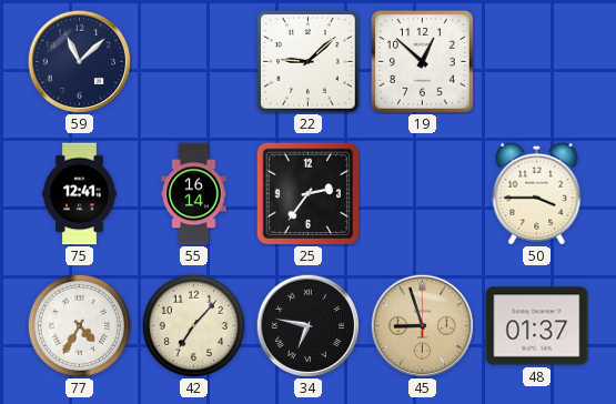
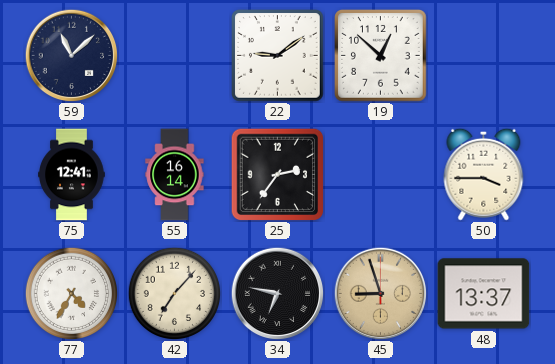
22: 9:08 -> 9:09
48: 01:37 -> 13:37
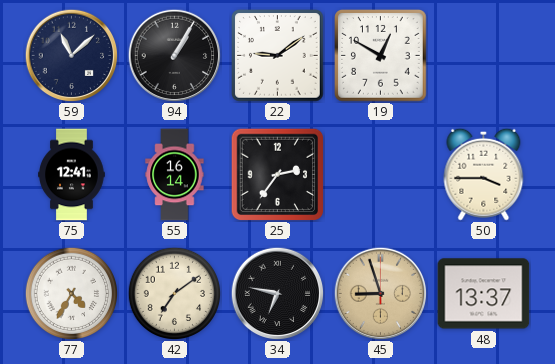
94: none -> 1:05
19: 12:52 -> 12:50
42: 7:07 -> 7:09
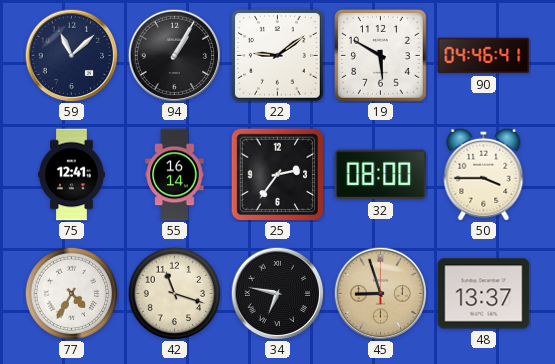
19: 12:50 -> 5:50
90: none -> 04:46
32: none -> 08:00
42: 7:09 -> 11:18
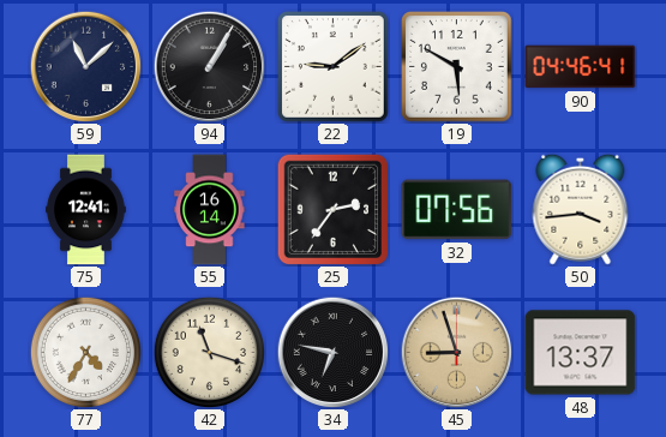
32: 08:00 -> 07:56
50: 3:45 -> 3:44
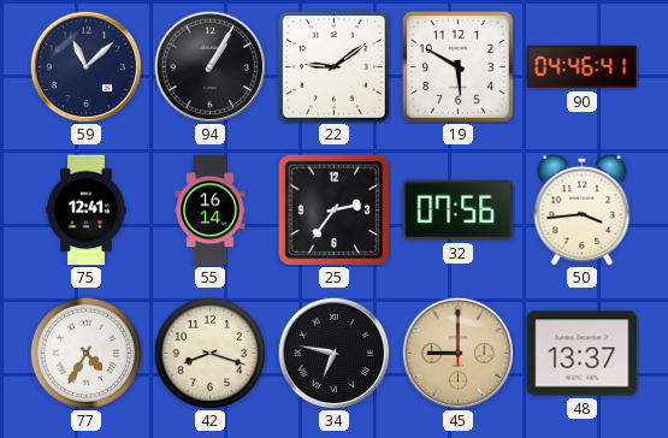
42: 11:18 -> 8:18
45: 8:57 -> 9:00
